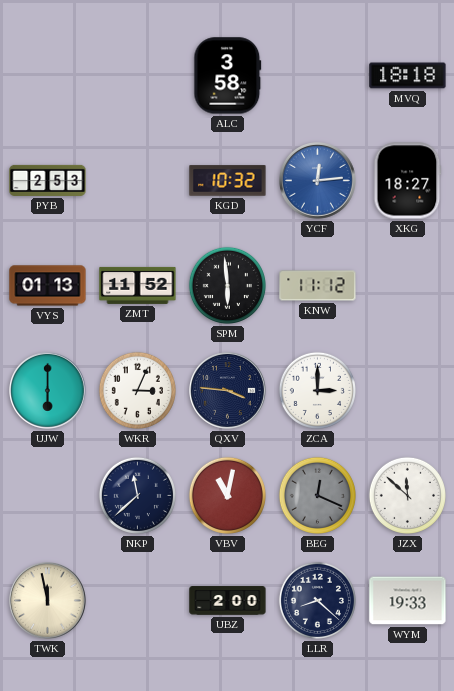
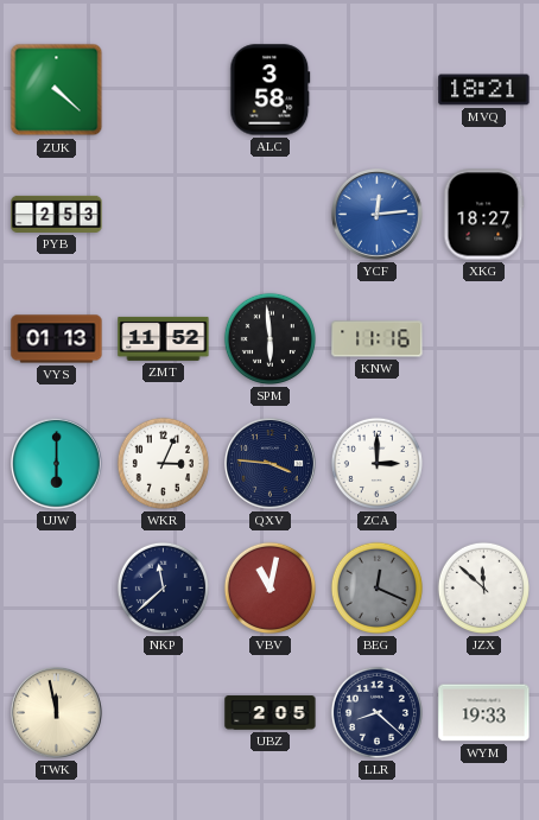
ZUK: none -> 4:22
MVQ: 18:18 -> 18:21
KGD: 10:32 -> none
KNW: 11:12 -> 11:16
UBZ: 2:00 -> 2:05
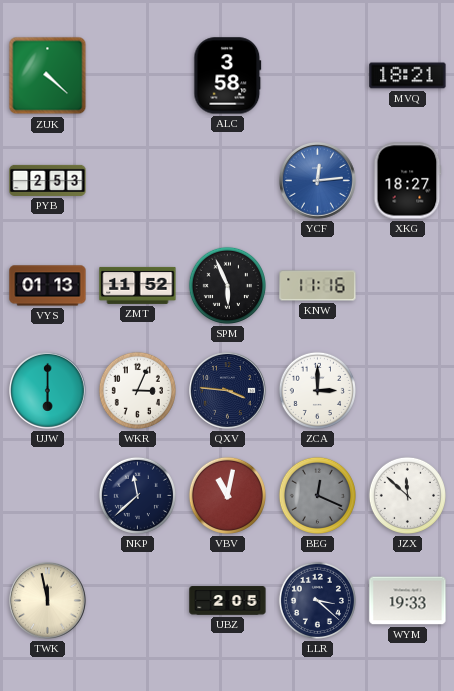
SPM: 5:59 -> 5:56
LLR: 8:22 -> 3:22
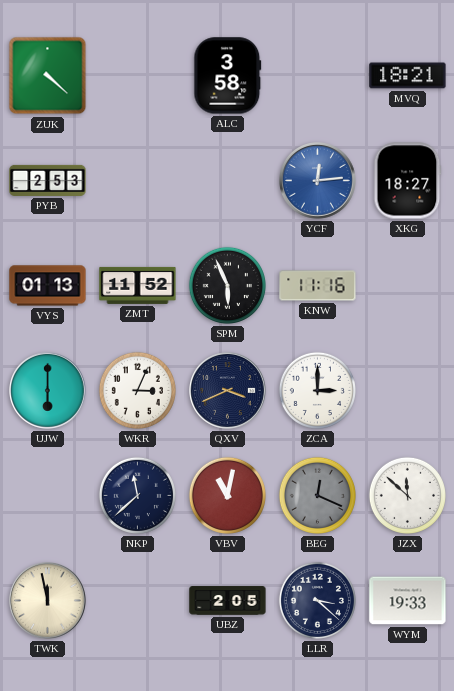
QXV: 3:46 -> 3:41
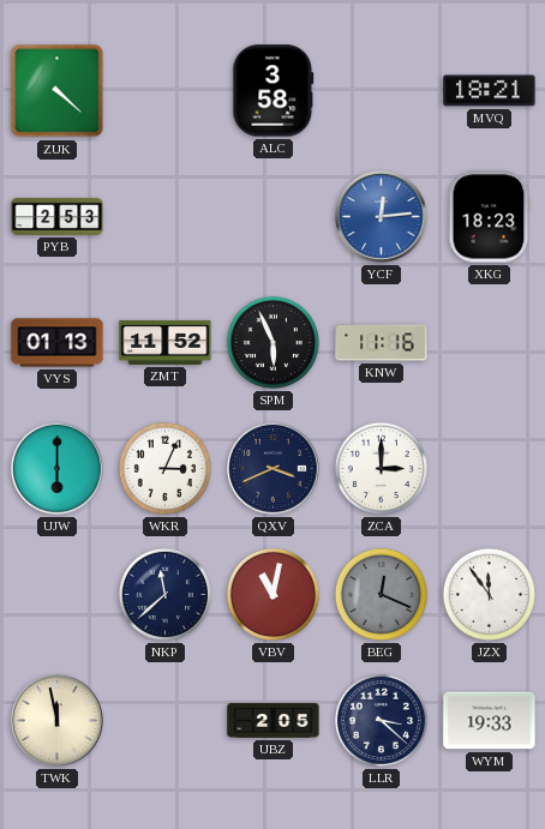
XKG: 18:27 -> 18:23
JZX: 11:52 -> 11:54
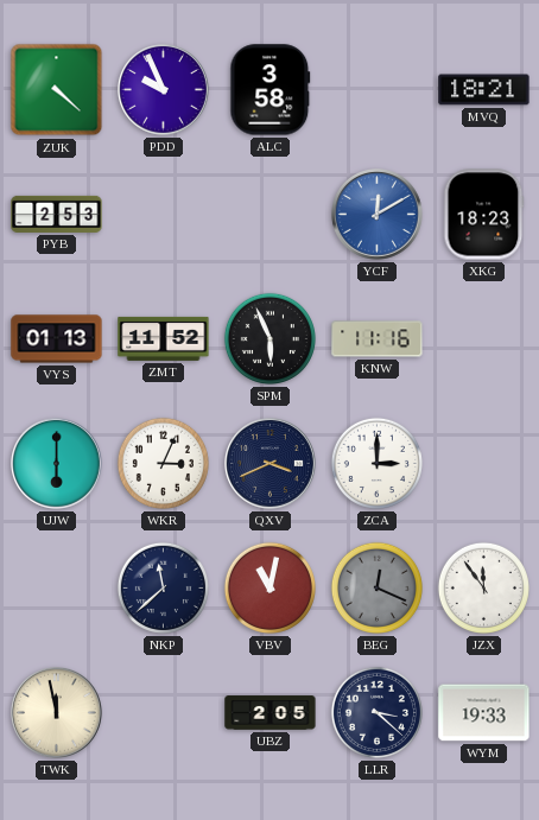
PDD: none -> 9:56
YCF: 12:14 -> 12:10
